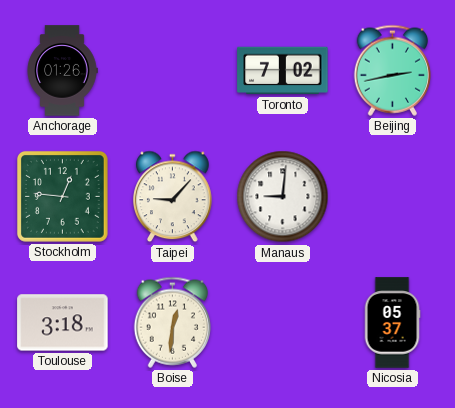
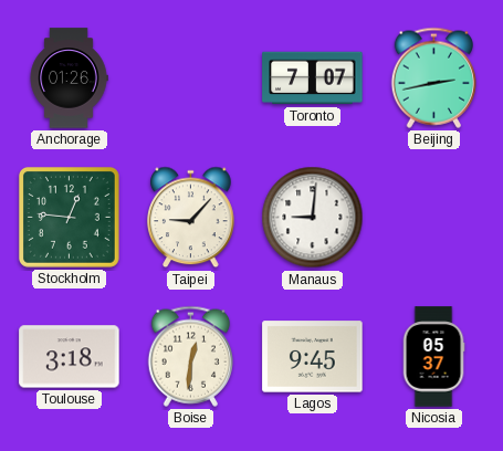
Toronto: 7:02 -> 7:07
Lagos: none -> 9:45
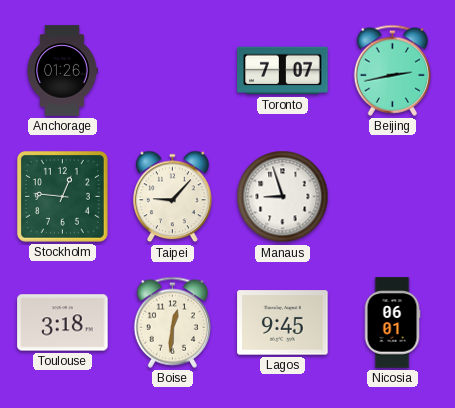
Manaus: 9:01 -> 8:57
Nicosia: 05:37 -> 06:01
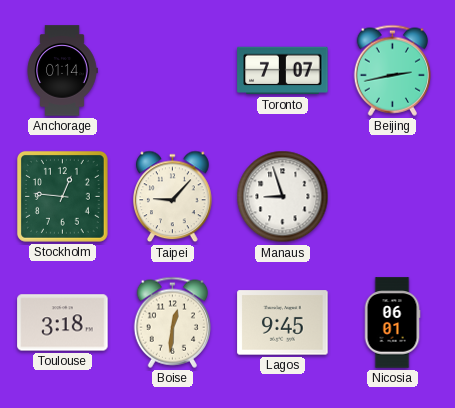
Anchorage: 01:26 -> 01:14
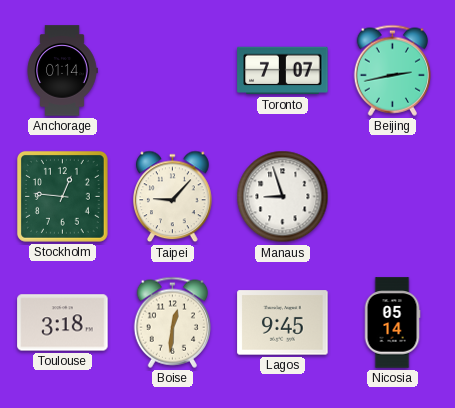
Nicosia: 06:01 -> 05:14
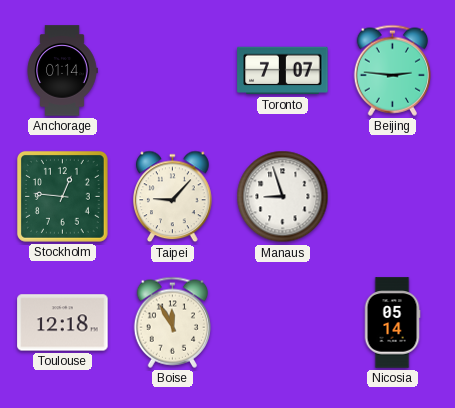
Beijing: 2:43 -> 2:46
Toulouse: 3:18 -> 12:18
Boise: 12:31 -> 11:55
Lagos: 9:45 -> none
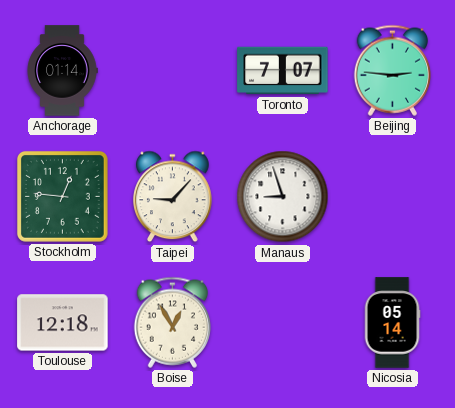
Boise: 11:55 -> 12:55
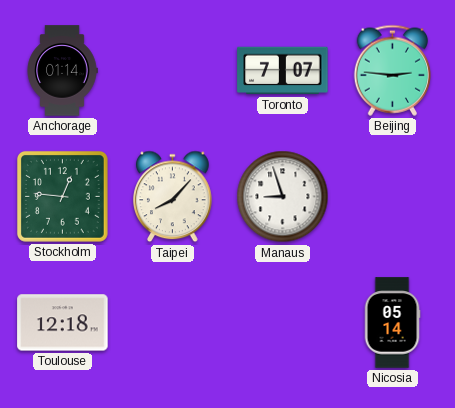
Taipei: 9:07 -> 8:07
Boise: 12:55 -> none
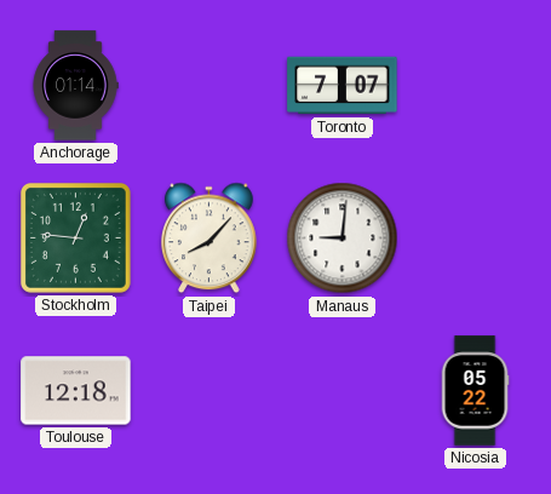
Beijing: 2:46 -> none
Manaus: 8:57 -> 9:01
Nicosia: 05:14 -> 05:22
